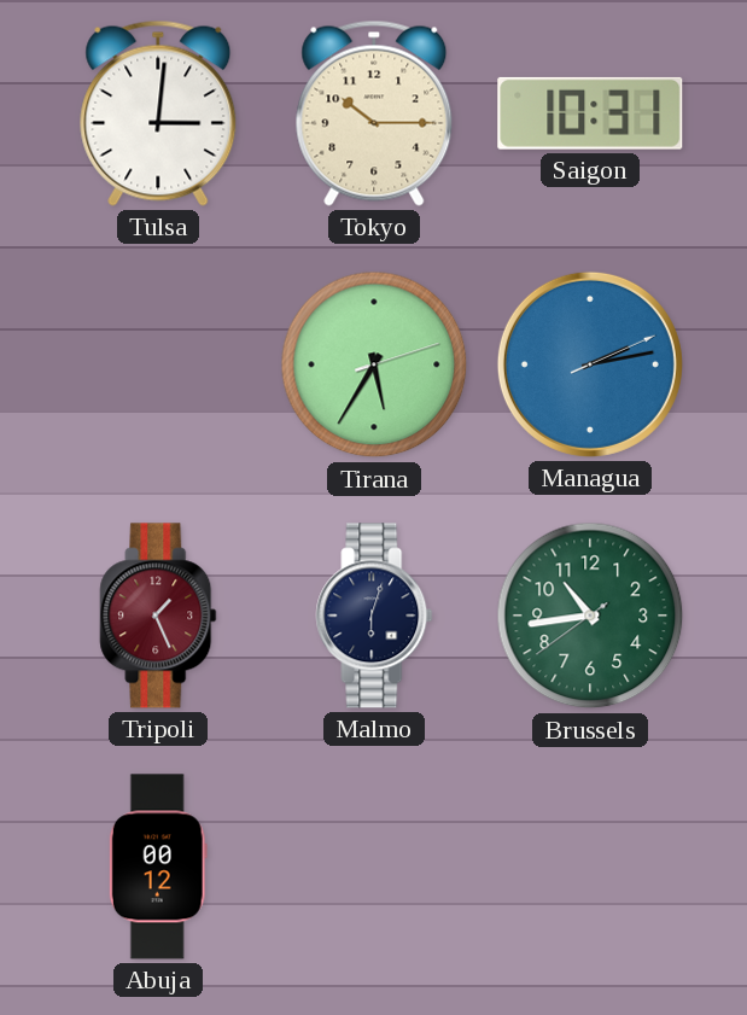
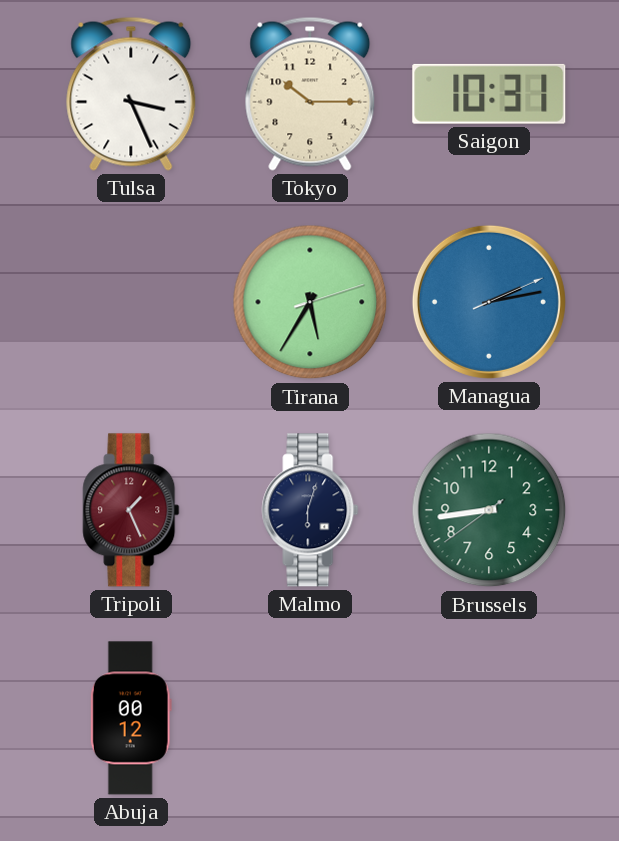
Tulsa: 3:01 -> 3:26
Brussels: 10:43 -> 8:43
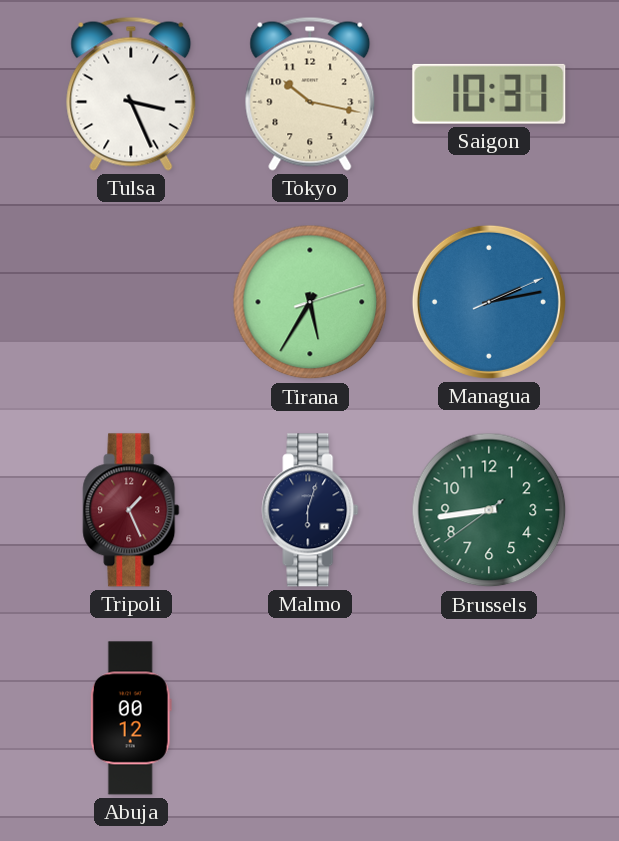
Tokyo: 10:15 -> 10:17
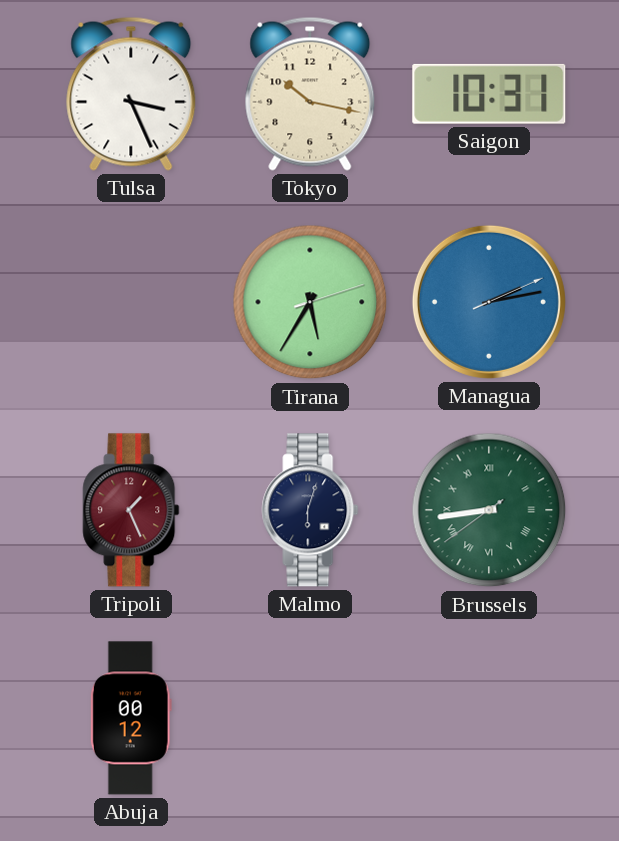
Brussels numerals: Arabic -> Roman
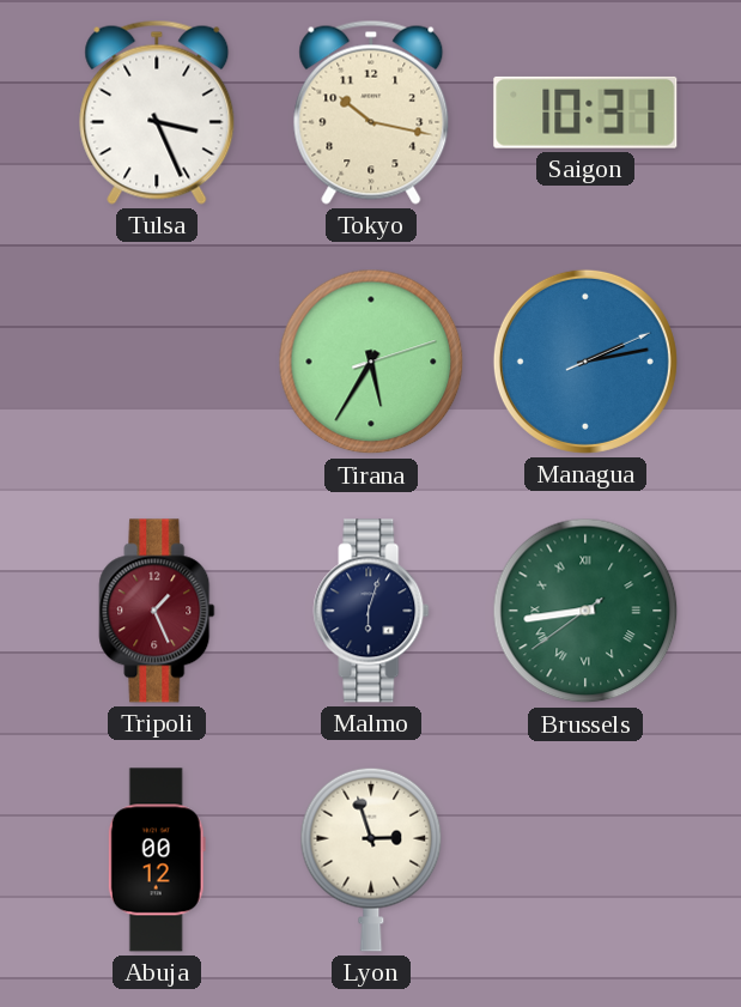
Lyon: none -> 2:57
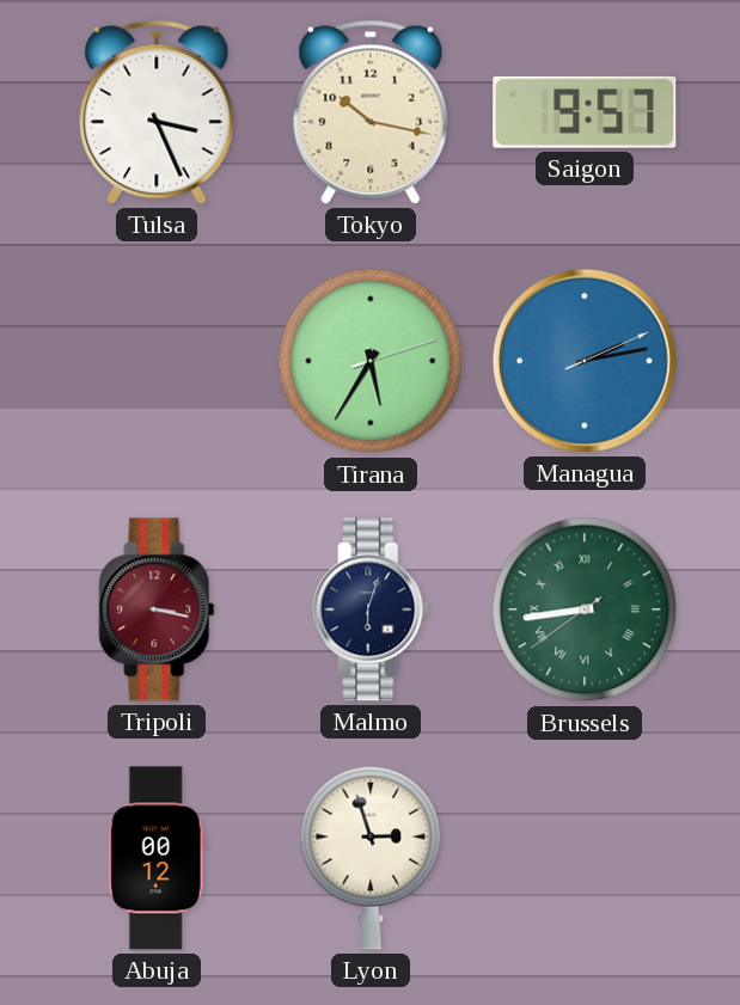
Saigon: 10:31 -> 9:57
Tripoli: 1:26 -> 3:17
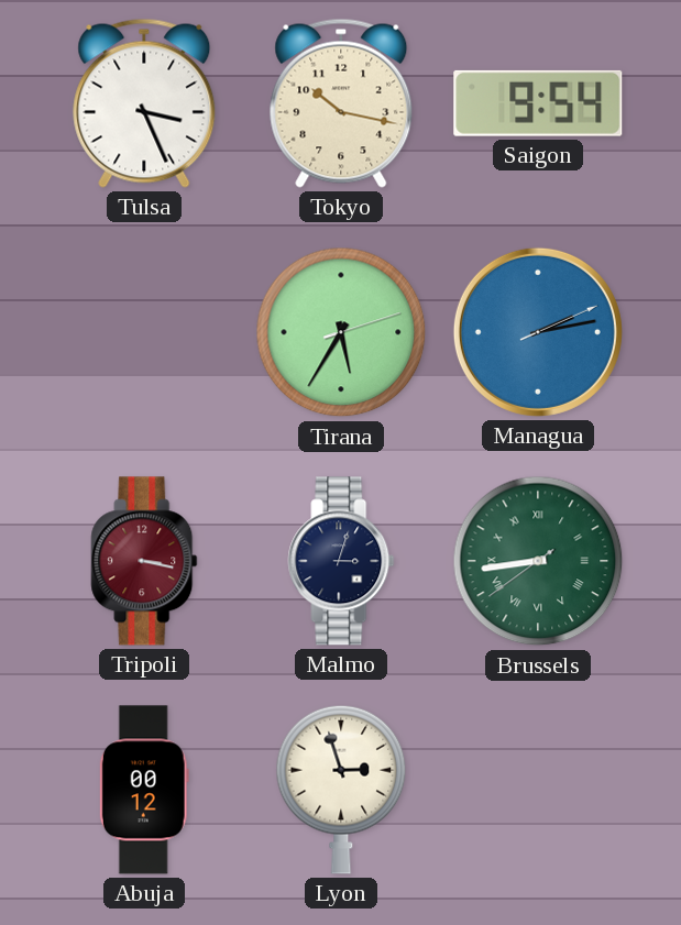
Saigon: 9:57 -> 9:54
Malmo: 6:03 -> 3:03
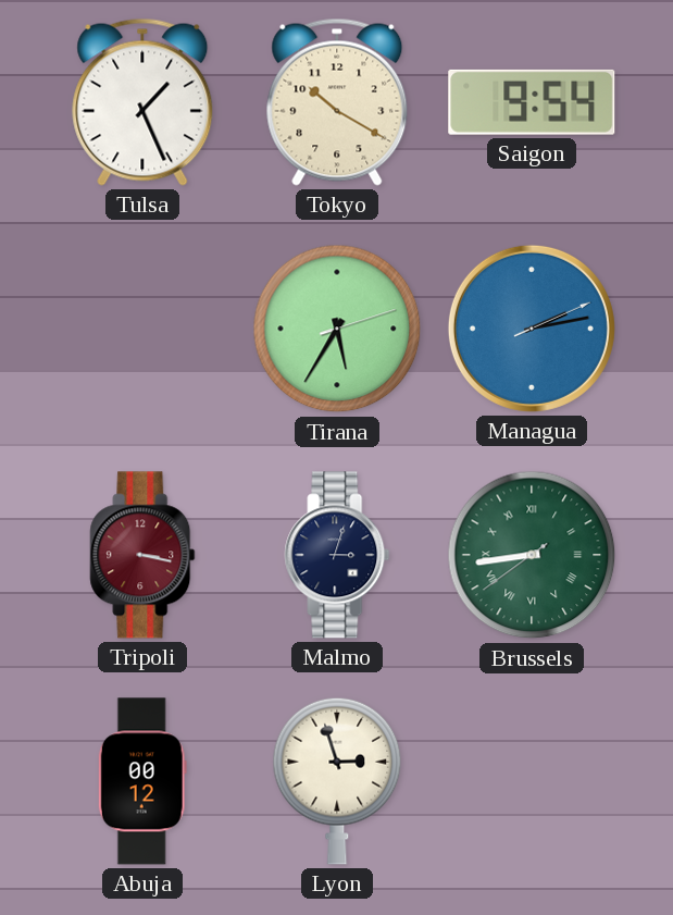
Tulsa: 3:26 -> 1:26
Tokyo: 10:17 -> 10:20
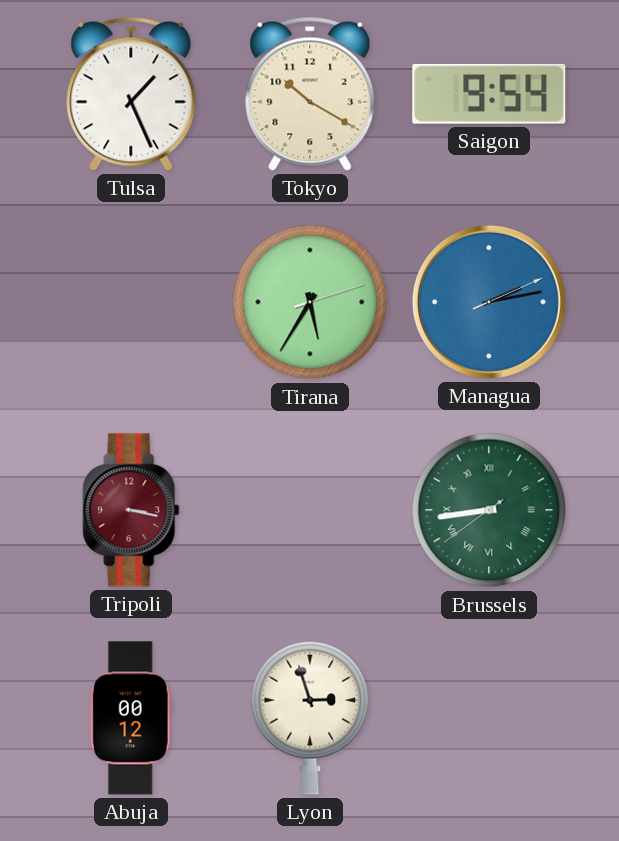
Malmo: 3:03 -> none
